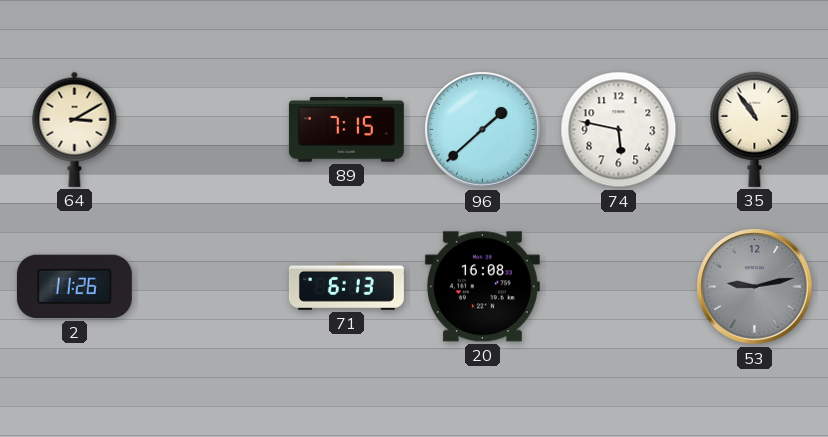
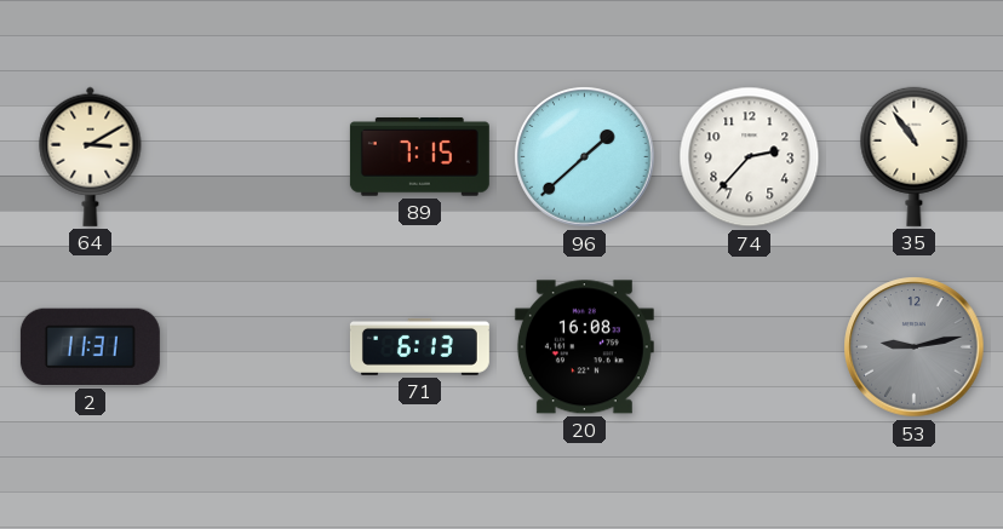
74: 5:47 -> 2:37
2: 11:26 -> 11:31
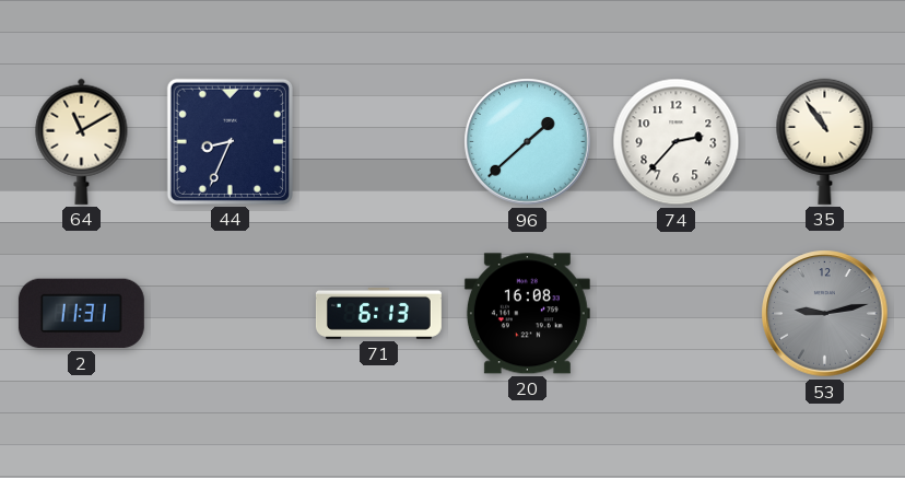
64: 3:10 -> 11:10
44: none -> 8:34
89: 7:15 -> none
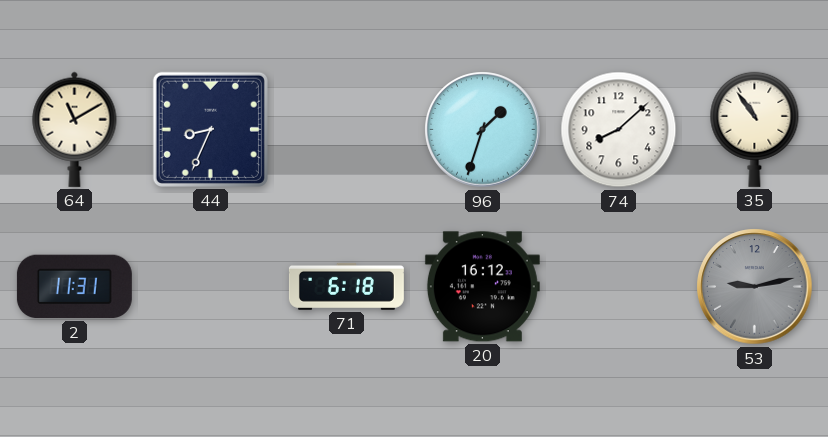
96: 1:38 -> 1:33
74: 2:37 -> 8:08
71: 6:13 -> 6:18
20: 16:08 -> 16:12
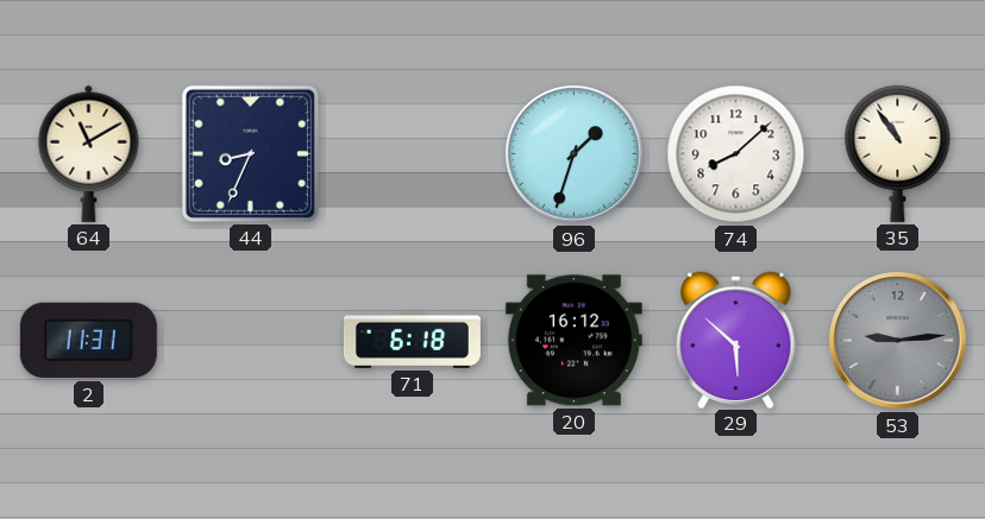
29: none -> 5:52
53: 9:13 -> 9:14
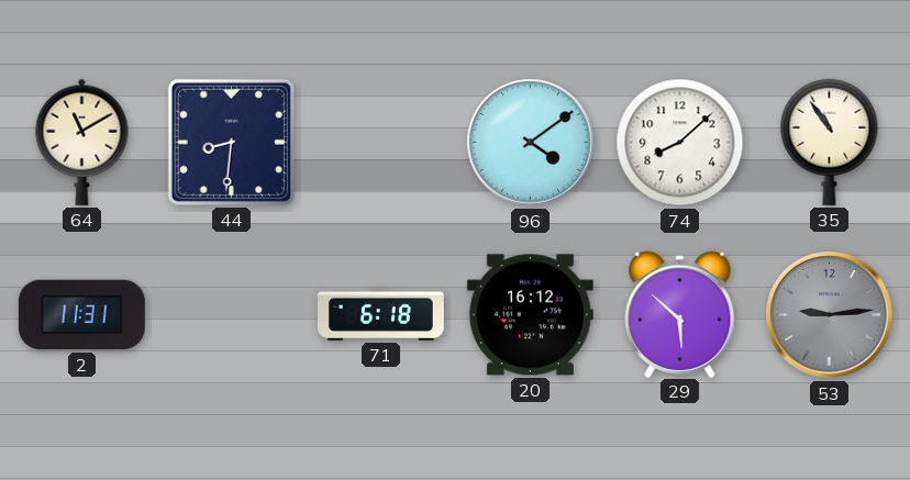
44: 8:34 -> 8:31
96: 1:33 -> 4:09
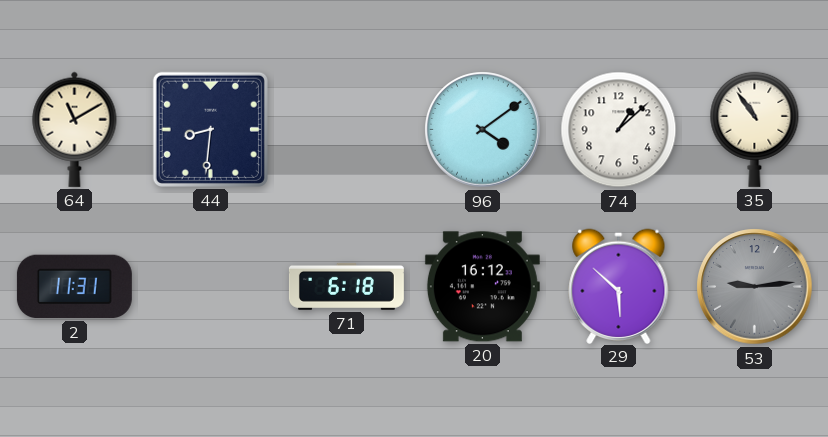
74: 8:08 -> 1:08
